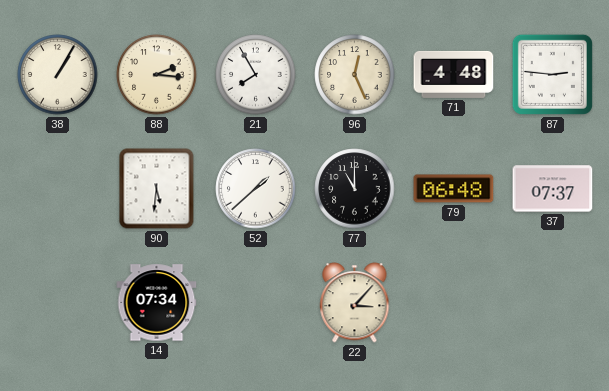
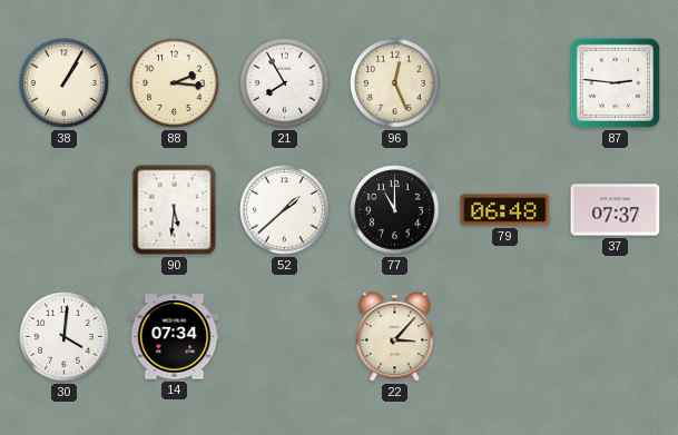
71: 4:48 -> none
30: none -> 4:01
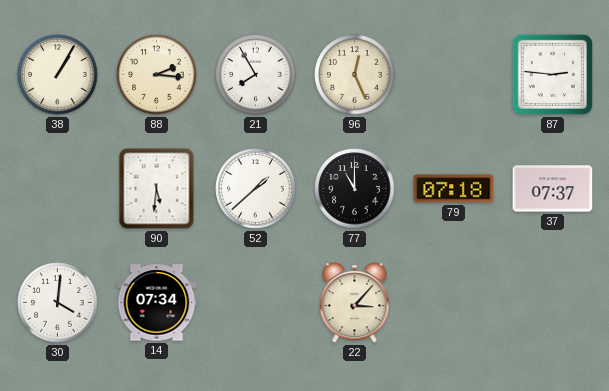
79: 06:48 -> 07:18
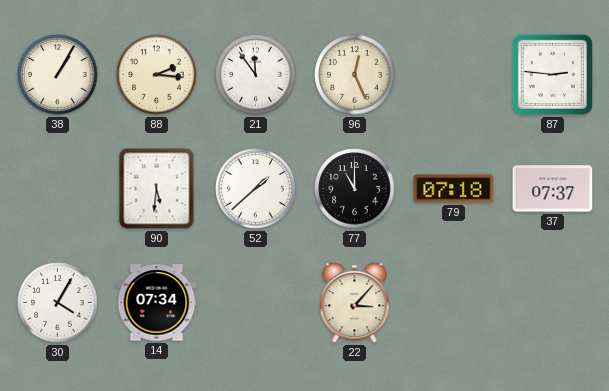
21: 7:55 -> 11:54
30: 4:01 -> 4:05
